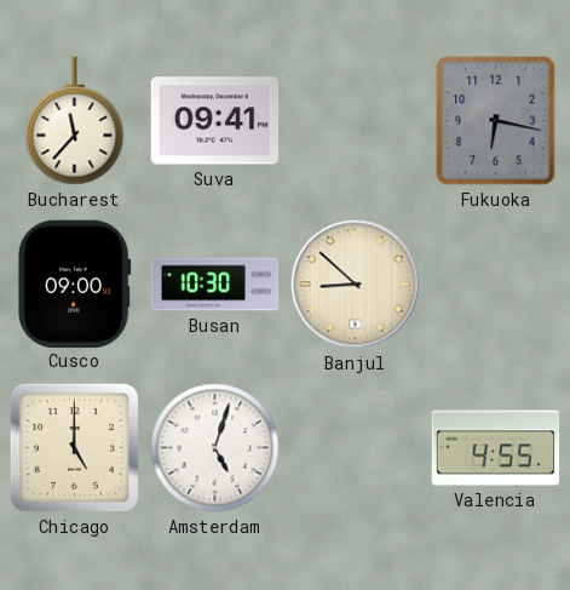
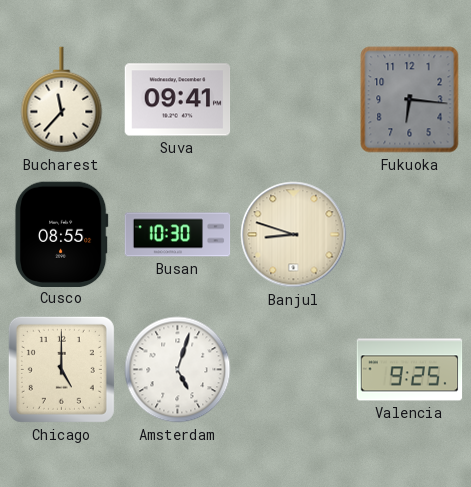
Fukuoka: 6:17 -> 6:16
Cusco: 09:00 -> 08:55
Banjul: 8:52 -> 8:48
Valencia: 4:55 -> 9:25
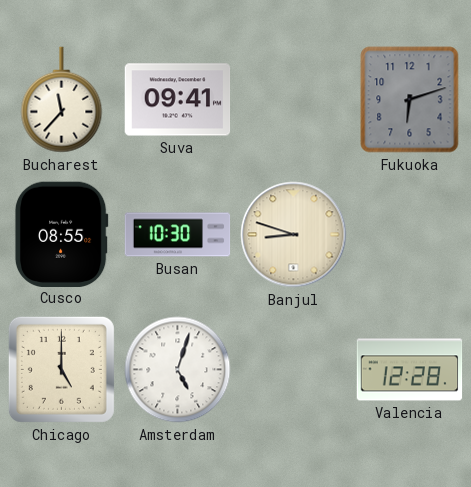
Fukuoka: 6:16 -> 6:12
Valencia: 9:25 -> 12:28
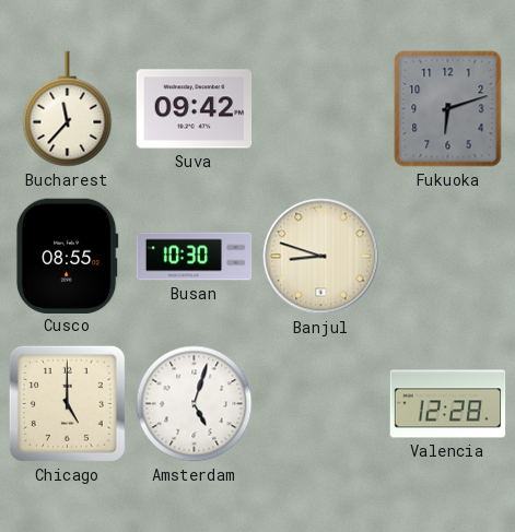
Suva: 09:41 -> 09:42
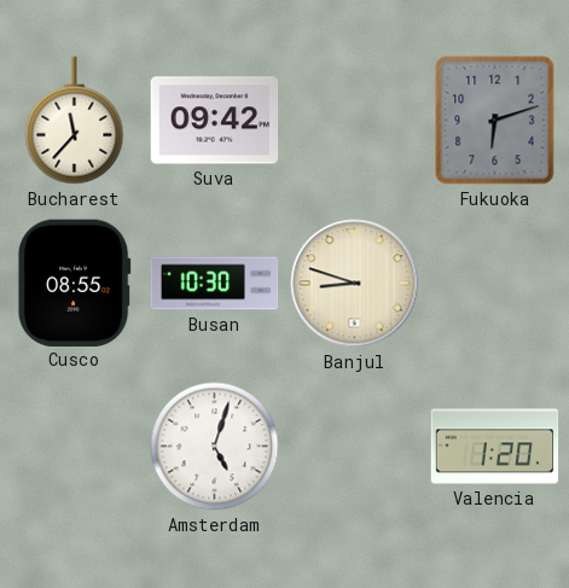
Chicago: 5:00 -> none
Valencia: 12:28 -> 1:20
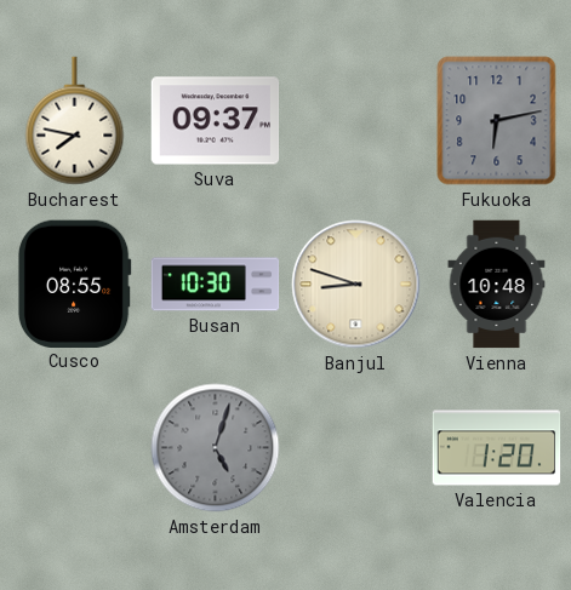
Bucharest: 11:37 -> 7:47
Suva: 09:42 -> 09:37
Fukuoka: 6:12 -> 6:13
Vienna: none -> 10:48
Amsterdam dial: white -> grey
